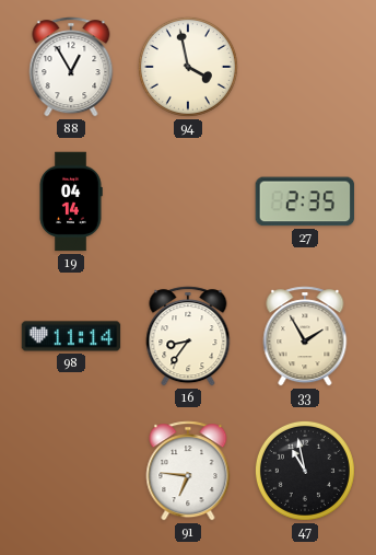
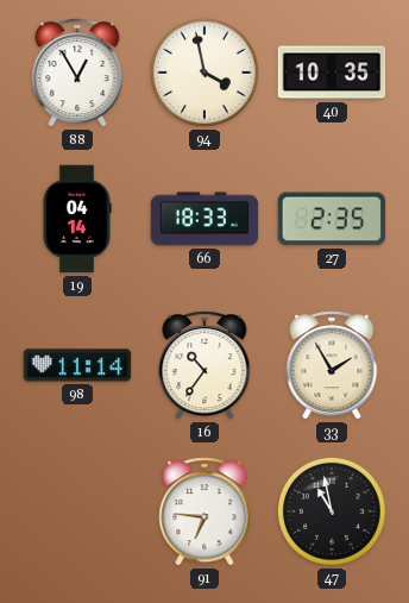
40: none -> 10:35
66: none -> 18:33
16: 8:36 -> 10:36
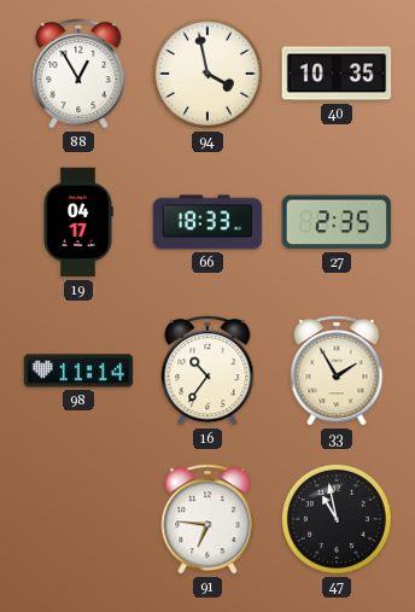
19: 04:14 -> 04:17
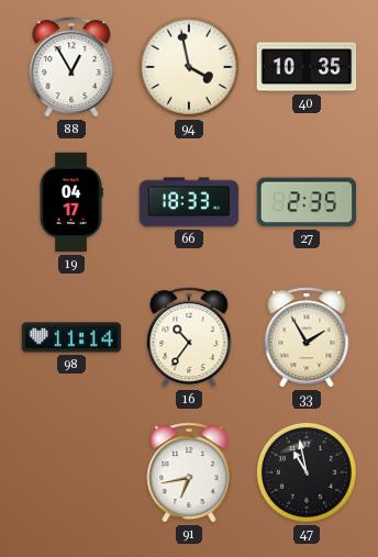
91: 6:46 -> 6:43
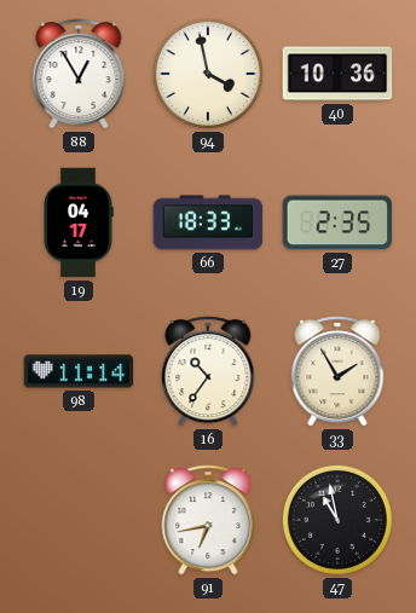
40: 10:35 -> 10:36
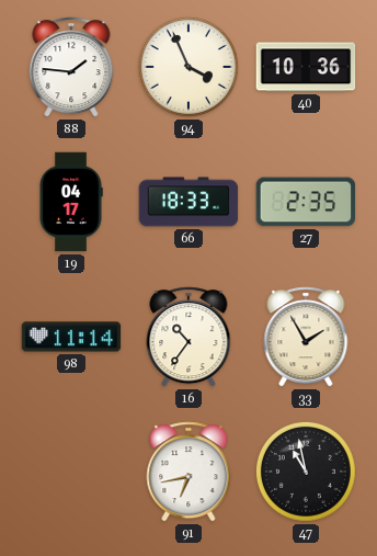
88: 12:55 -> 1:46
94: 3:58 -> 3:56
